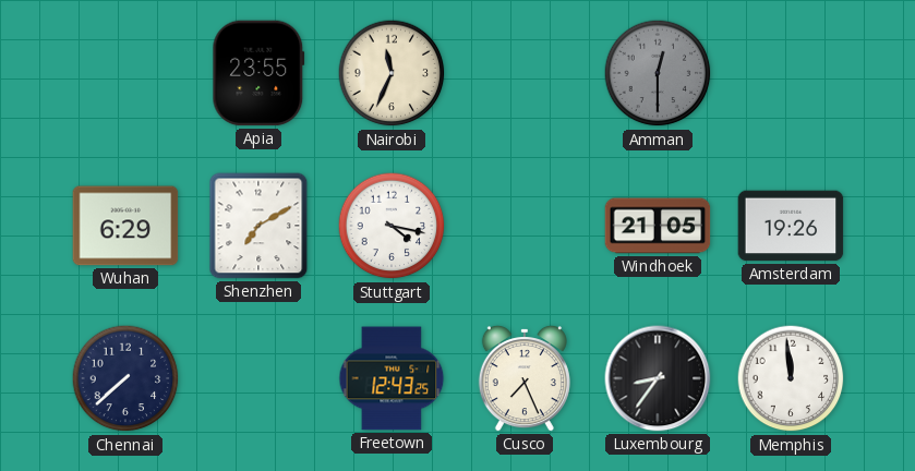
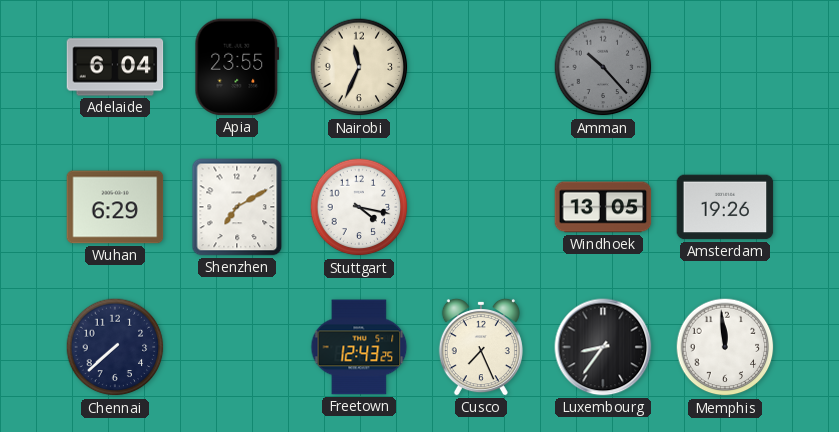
Adelaide: none -> 6:04
Amman: 12:30 -> 10:23
Windhoek: 21:05 -> 13:05
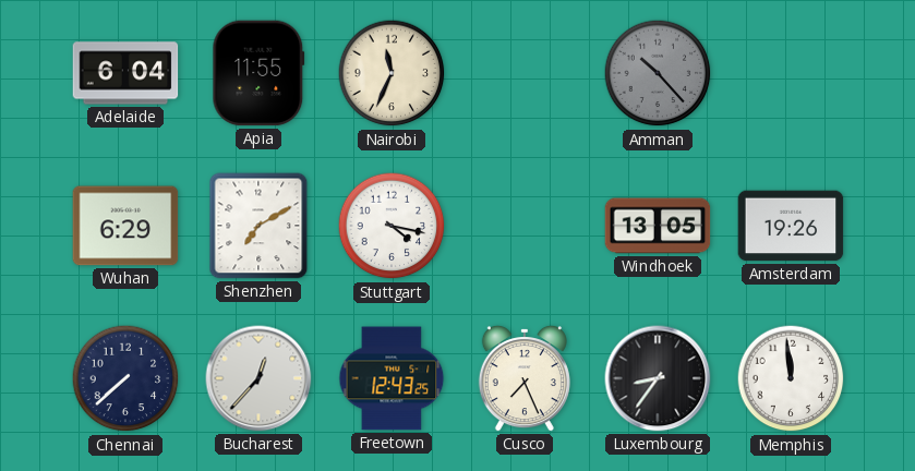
Apia: 23:55 -> 11:55
Bucharest: none -> 12:37
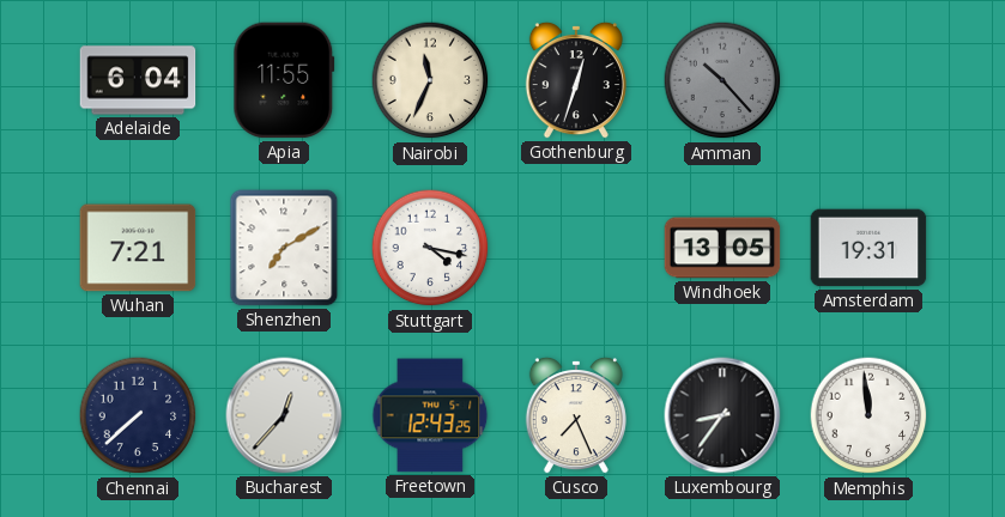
Gothenburg: none -> 12:33
Wuhan: 6:29 -> 7:21
Amsterdam: 19:26 -> 19:31
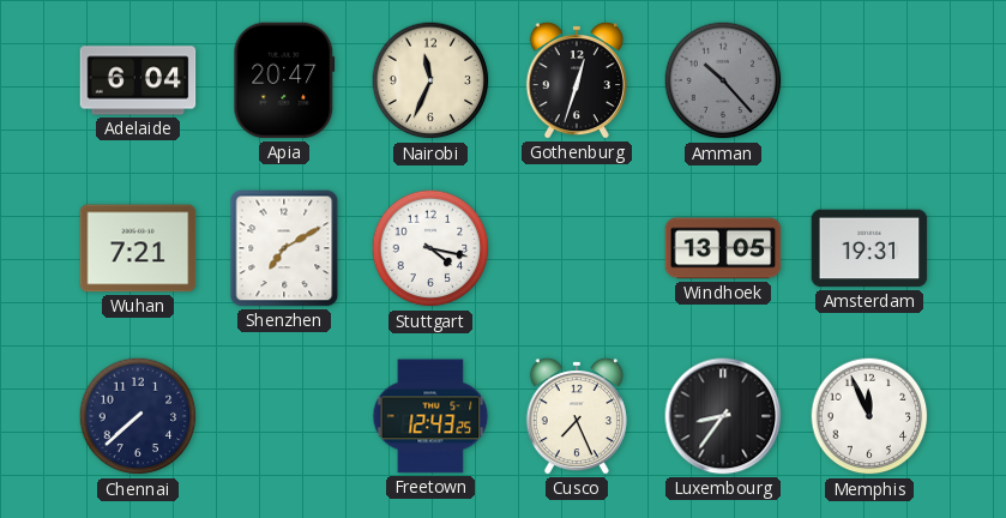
Apia: 11:55 -> 20:47
Bucharest: 12:37 -> none
Memphis: 11:59 -> 11:56
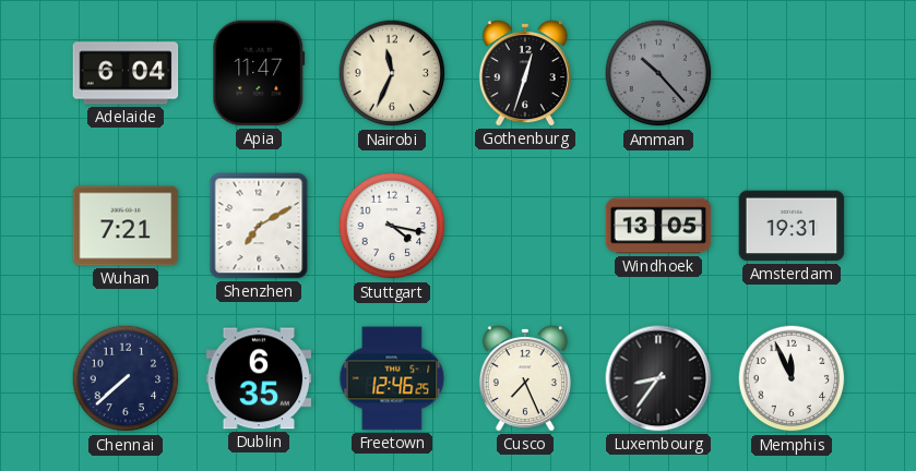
Apia: 20:47 -> 11:47
Dublin: none -> 6:35
Freetown: 12:43 -> 12:46
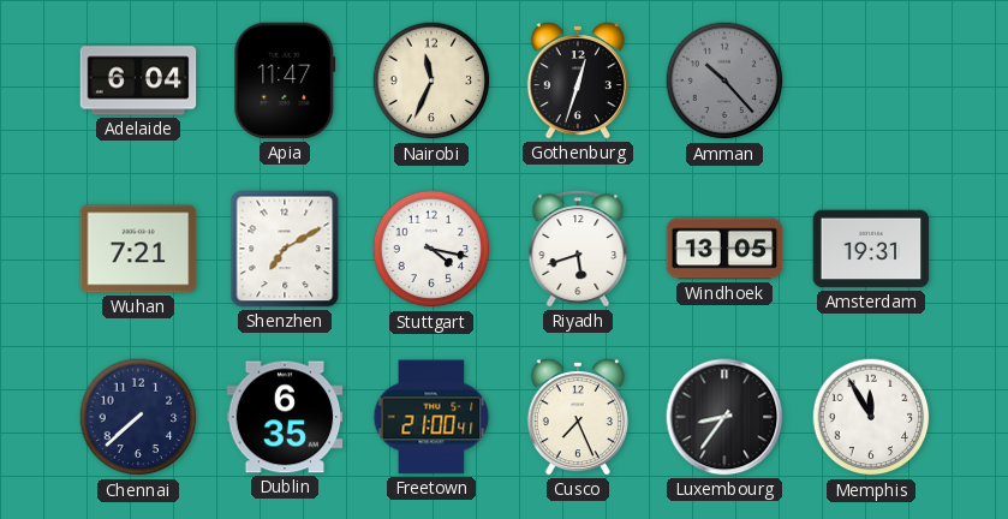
Riyadh: none -> 5:42
Freetown: 12:46 -> 21:00
Memphis: 11:56 -> 11:55
